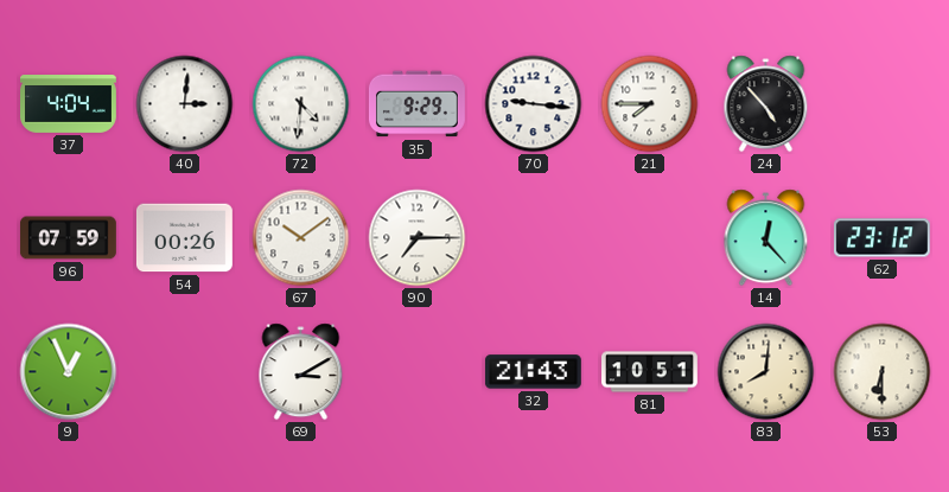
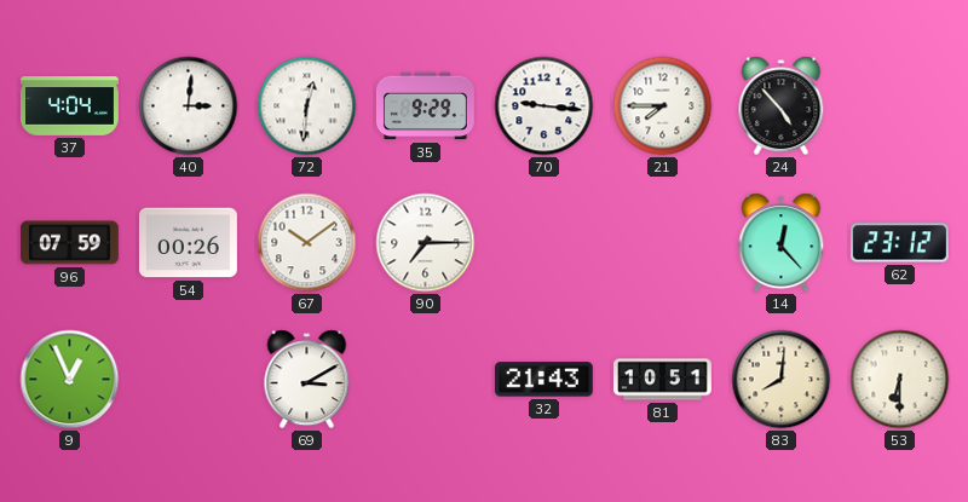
72: 4:31 -> 12:31
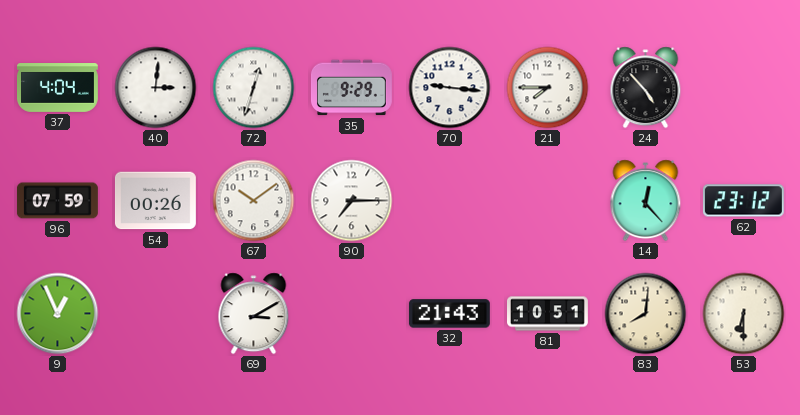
72: 12:31 -> 12:33
